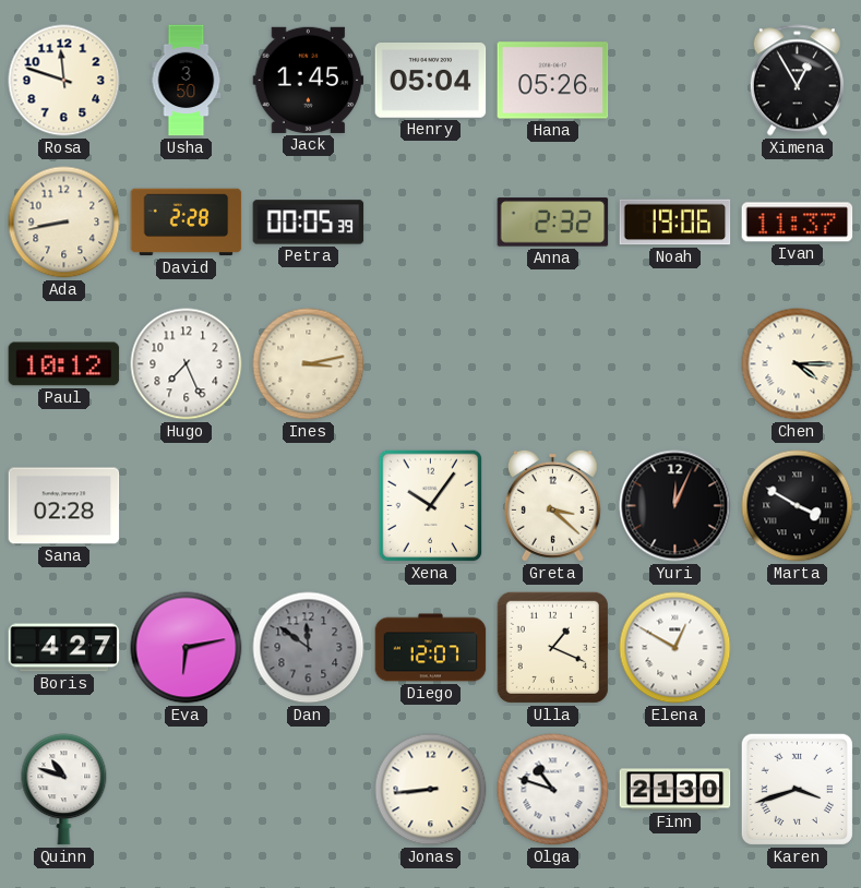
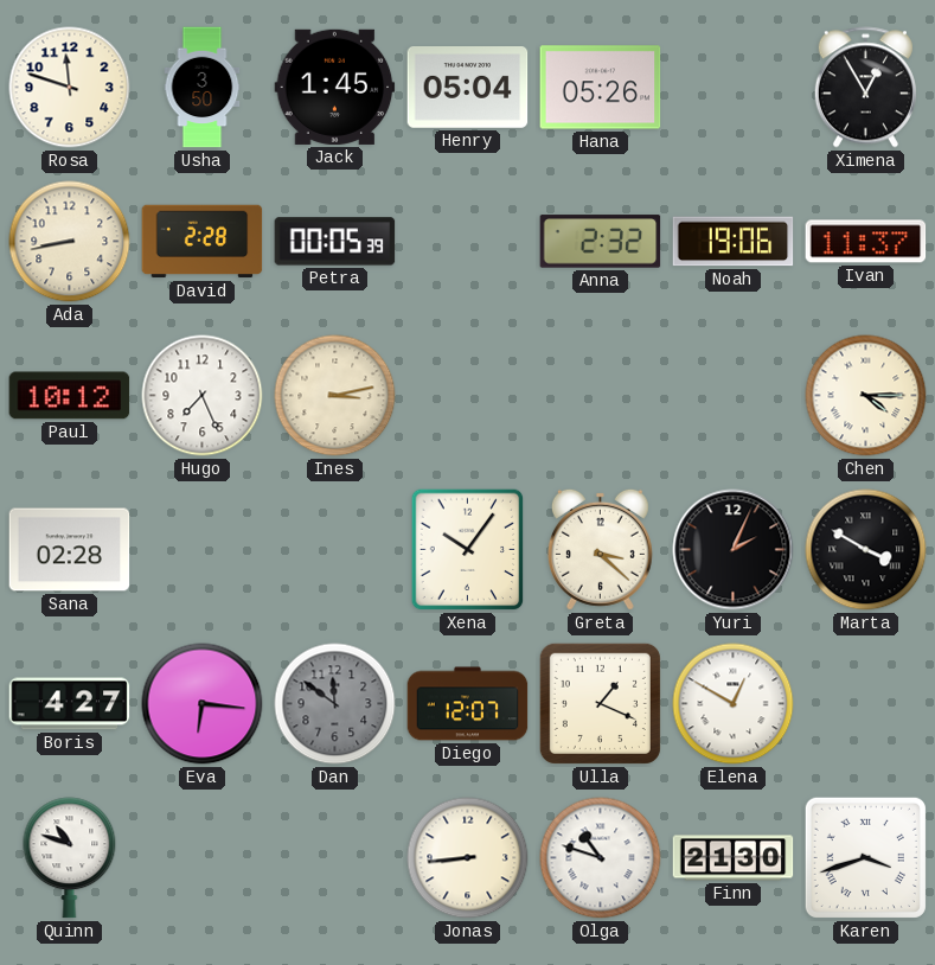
Yuri: 12:04 -> 2:04
Eva: 6:13 -> 6:16
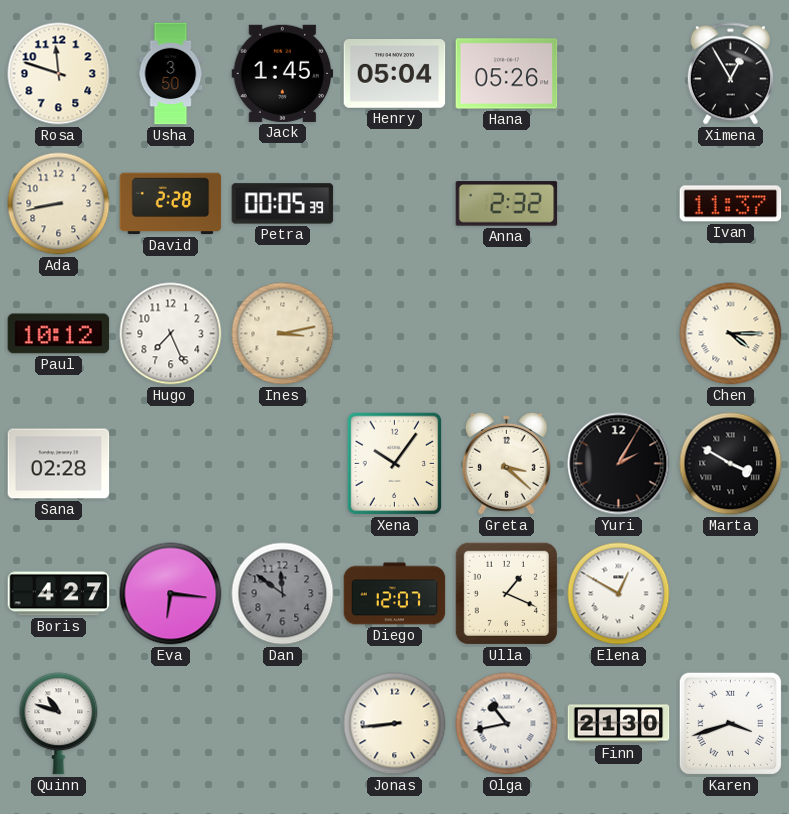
Noah: 19:06 -> none
Yuri: 2:04 -> 2:05
Olga: 10:48 -> 10:43
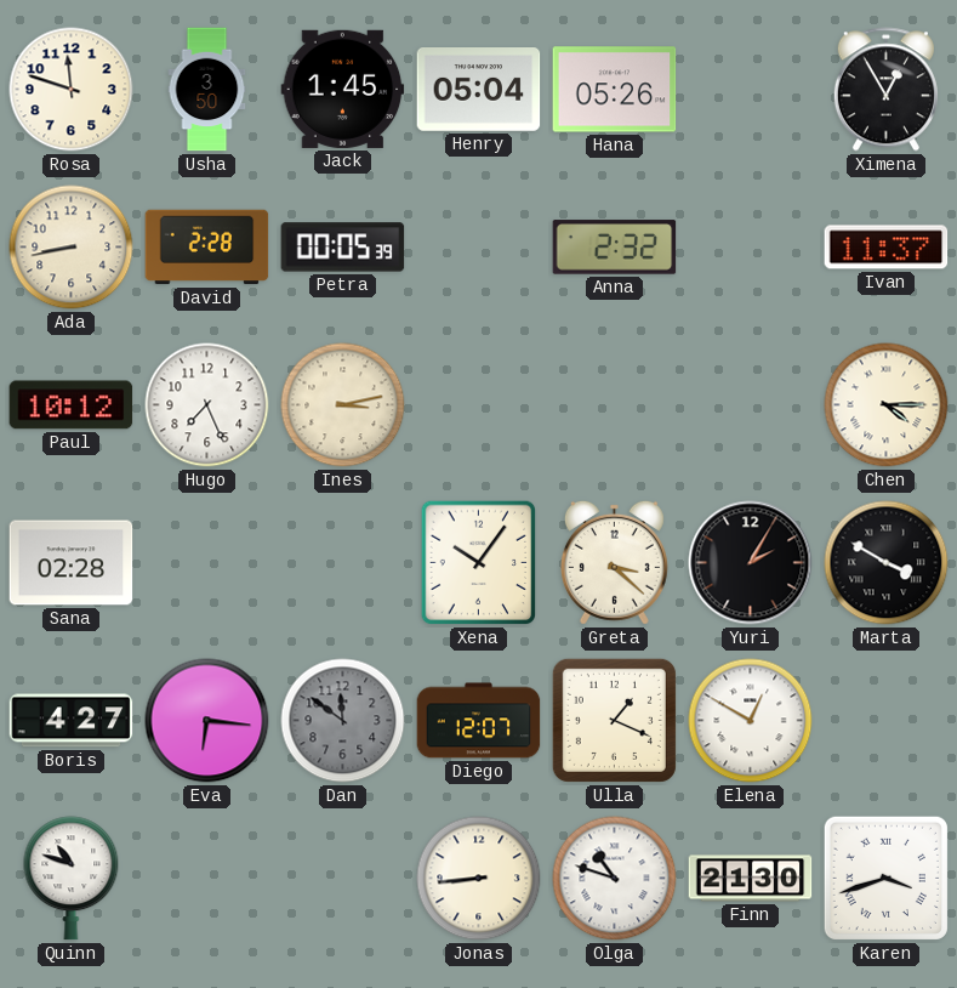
Olga: 10:43 -> 10:48
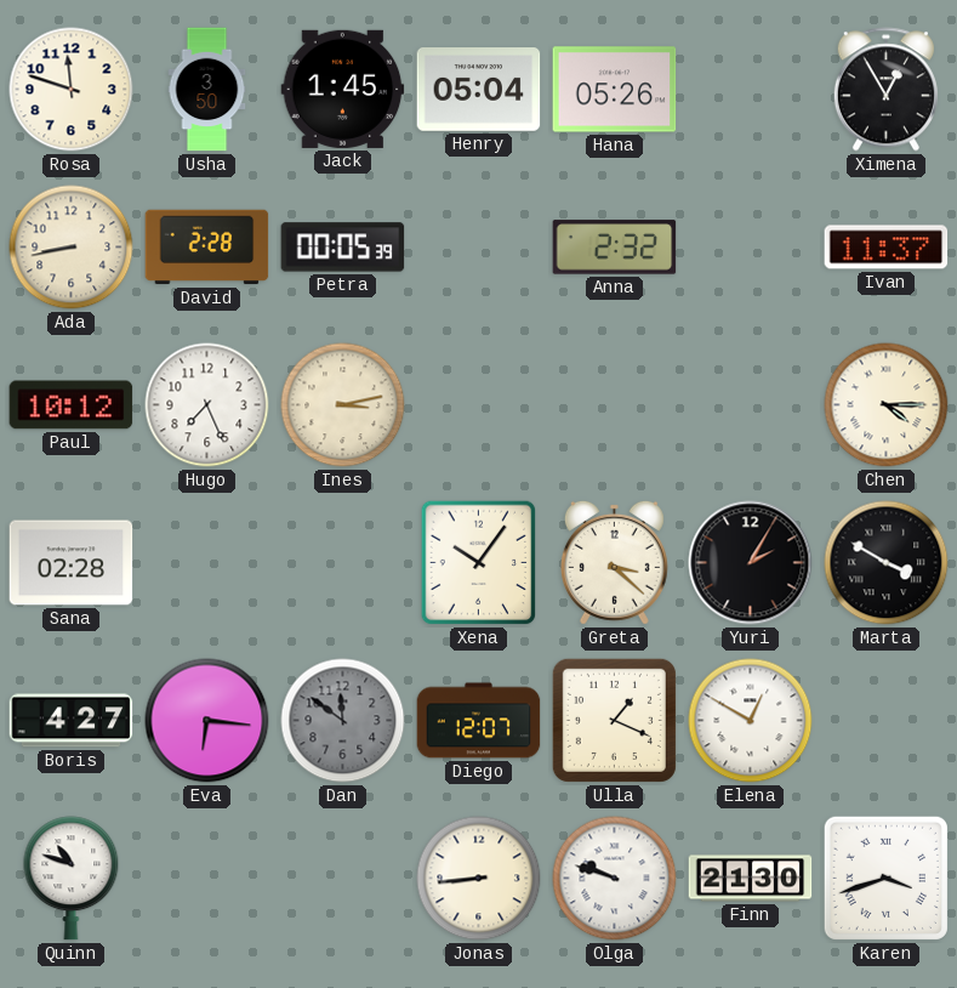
Olga: 10:48 -> 9:48
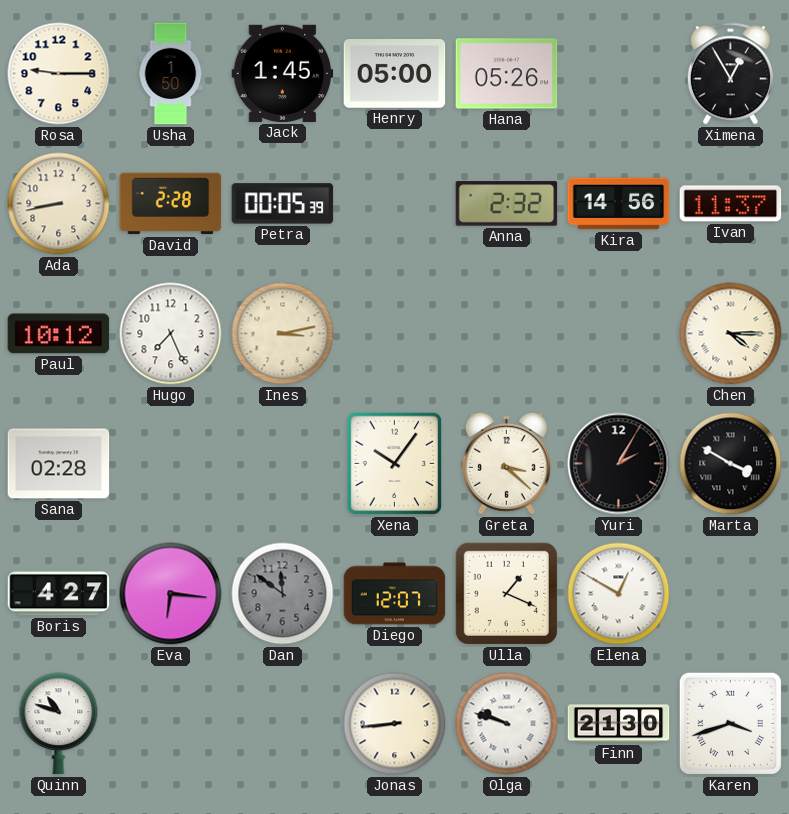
Rosa: 11:48 -> 9:15
Usha: 3:50 -> 1:50
Henry: 05:04 -> 05:00
Kira: none -> 14:56
